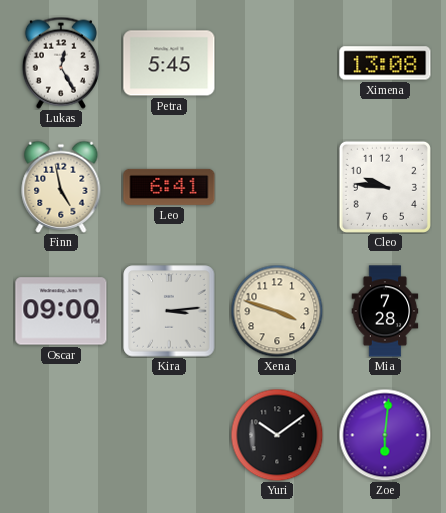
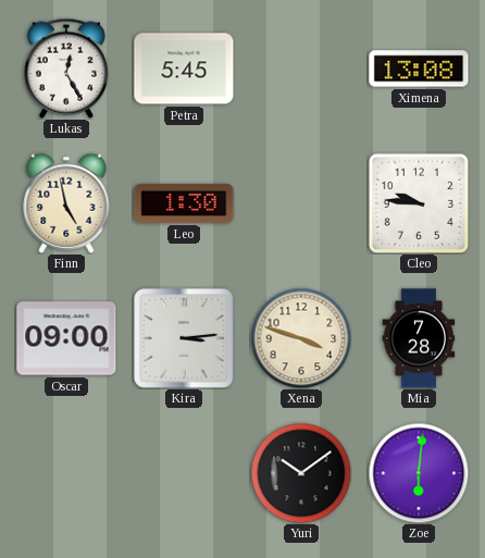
Leo: 6:41 -> 1:30
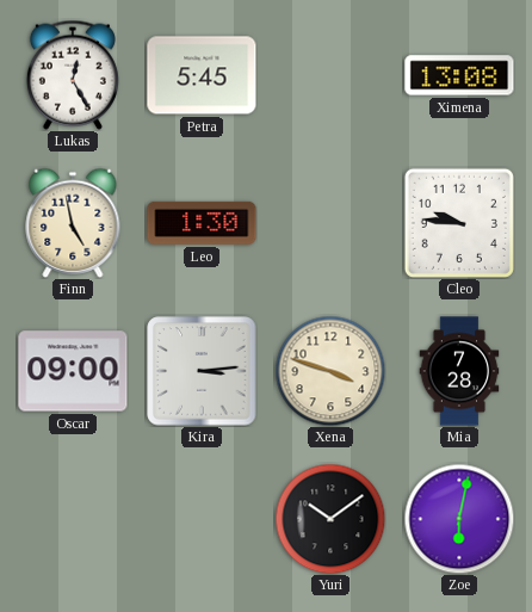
Zoe: 6:01 -> 6:02
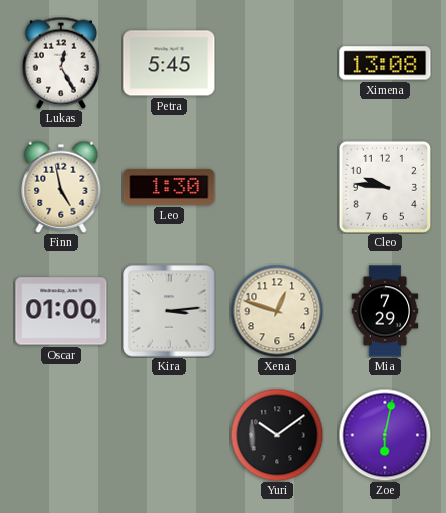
Oscar: 09:00 -> 01:00
Xena: 3:48 -> 12:48
Mia: 7:28 -> 7:29
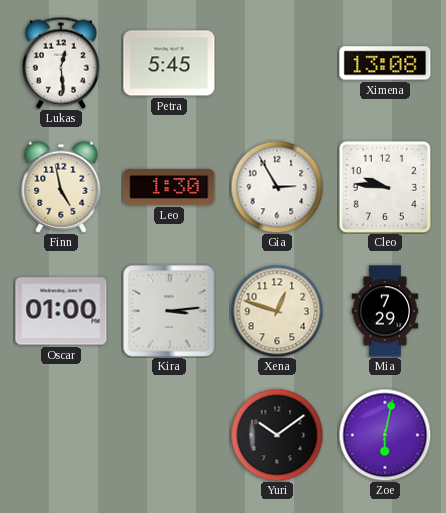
Lukas: 12:25 -> 12:29
Gia: none -> 2:55
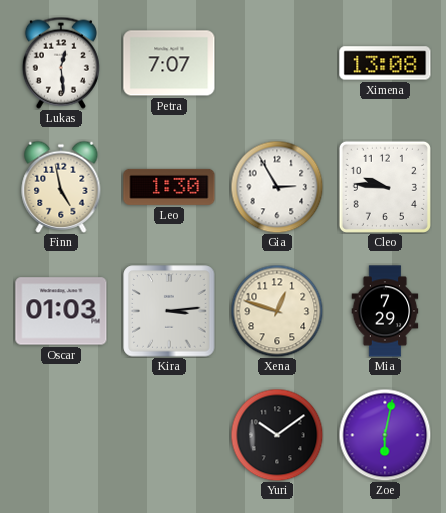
Petra: 5:45 -> 7:07
Oscar: 01:00 -> 01:03
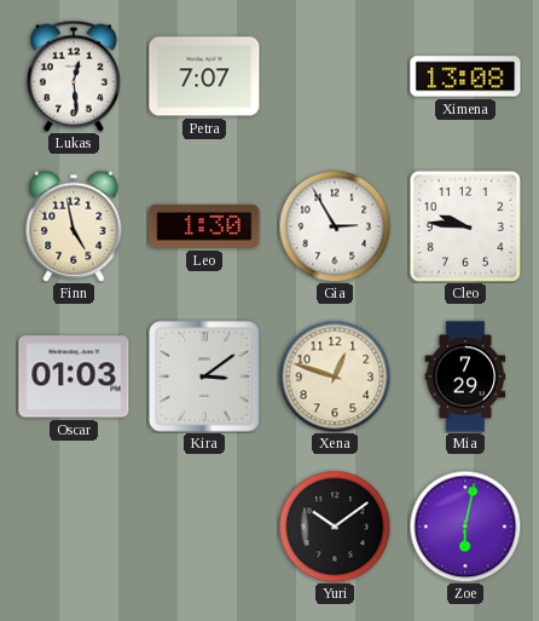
Kira: 3:14 -> 3:09
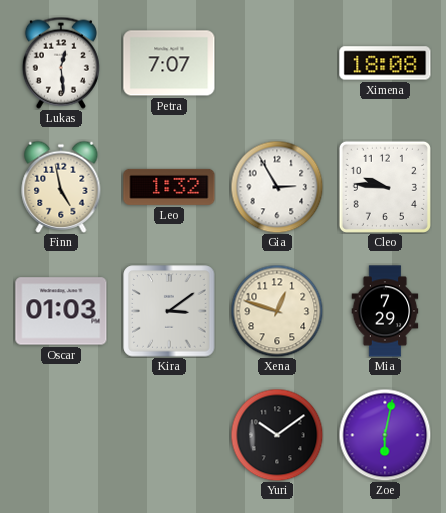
Ximena: 13:08 -> 18:08
Leo: 1:30 -> 1:32
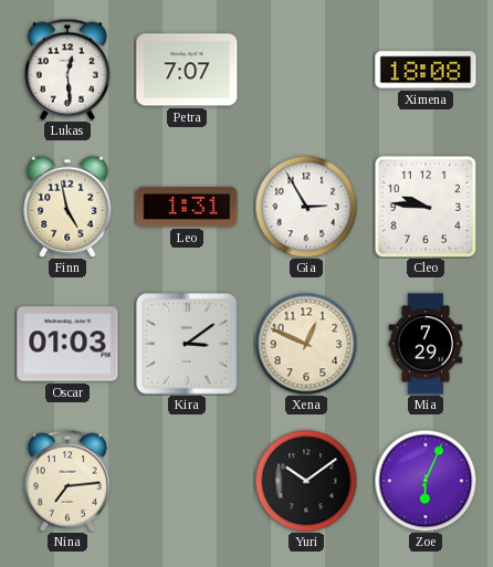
Leo: 1:32 -> 1:31
Xena: 12:48 -> 12:49
Nina: none -> 7:14
Zoe: 6:02 -> 6:04
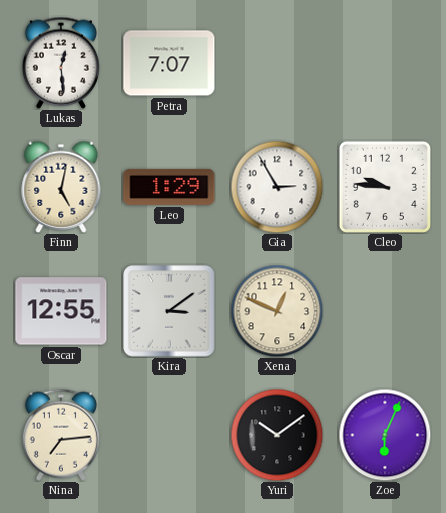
Ximena: 18:08 -> none
Finn: 4:58 -> 5:02
Leo: 1:31 -> 1:29
Oscar: 01:03 -> 12:55
Mia: 7:29 -> none
